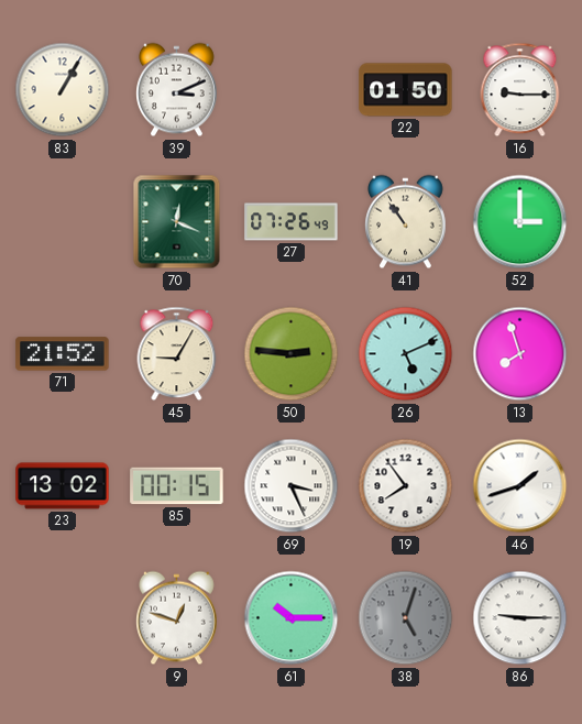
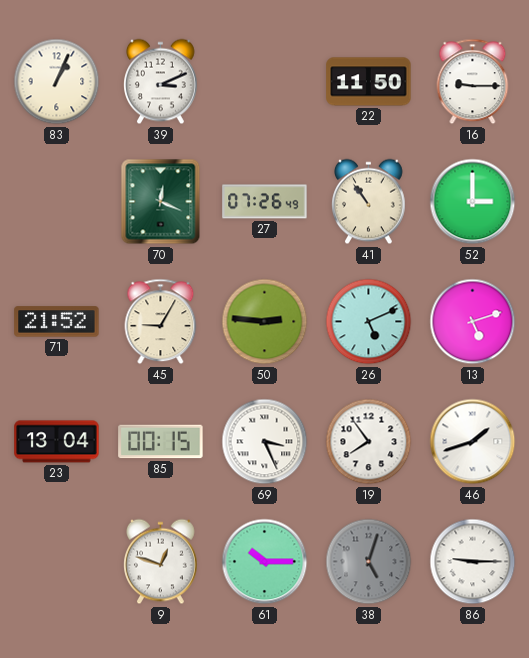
83: 1:05 -> 1:04
22: 01:50 -> 11:50
13: 7:57 -> 5:12
23: 13:02 -> 13:04
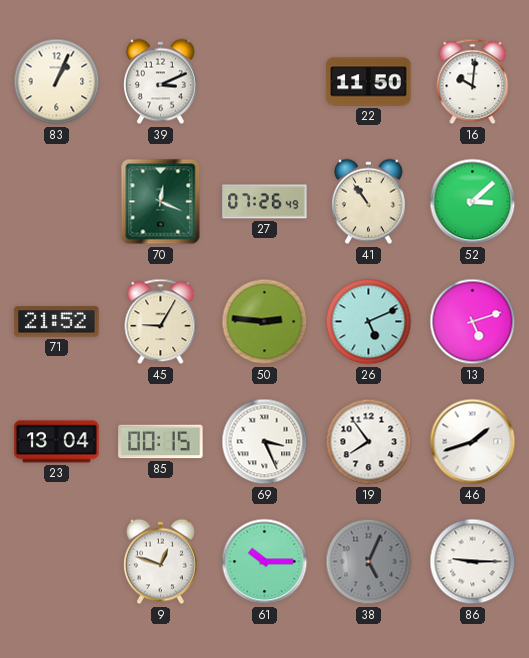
16: 9:15 -> 10:01
52: 3:00 -> 3:08
38: 5:03 -> 5:04
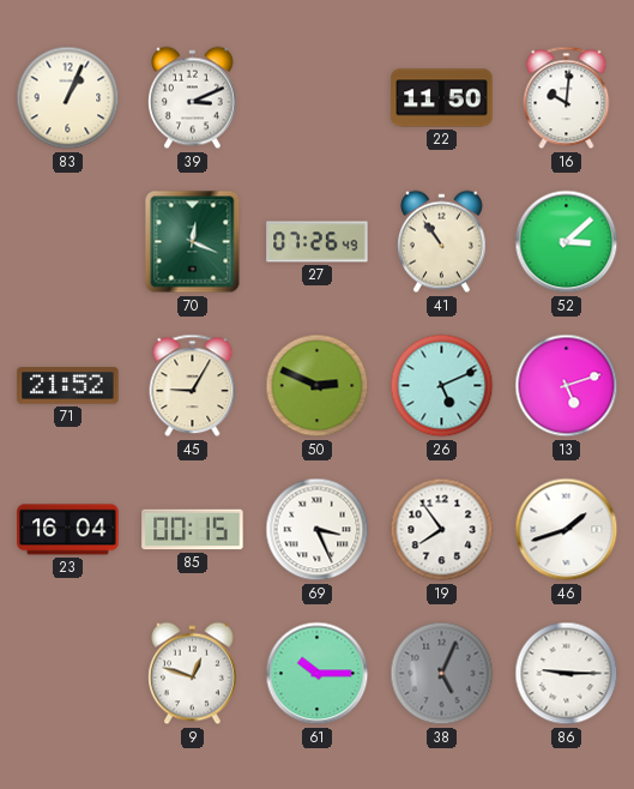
50: 2:46 -> 2:49
23: 13:04 -> 16:04
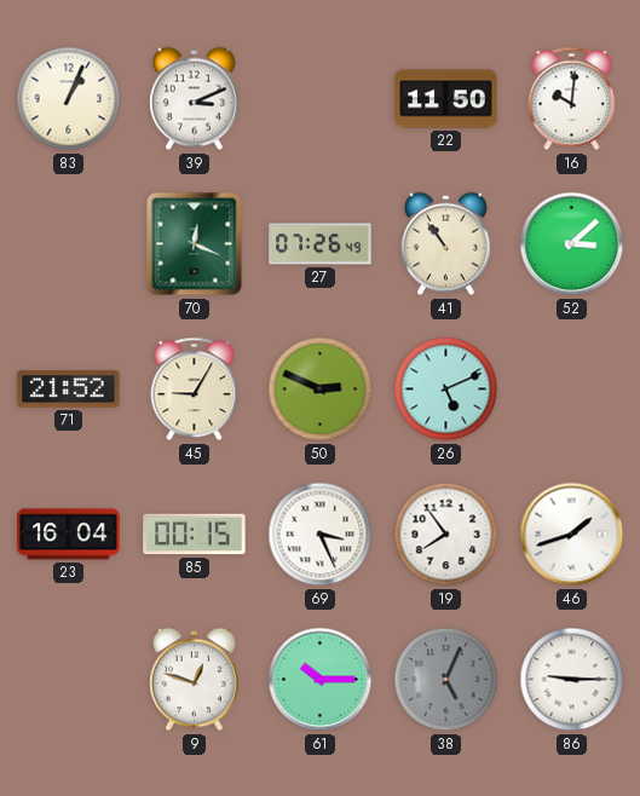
13: 5:12 -> none
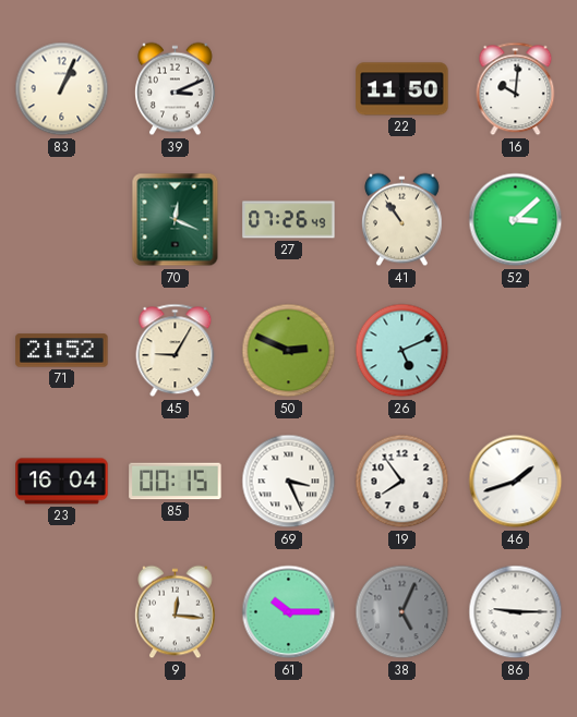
9: 12:48 -> 12:16
